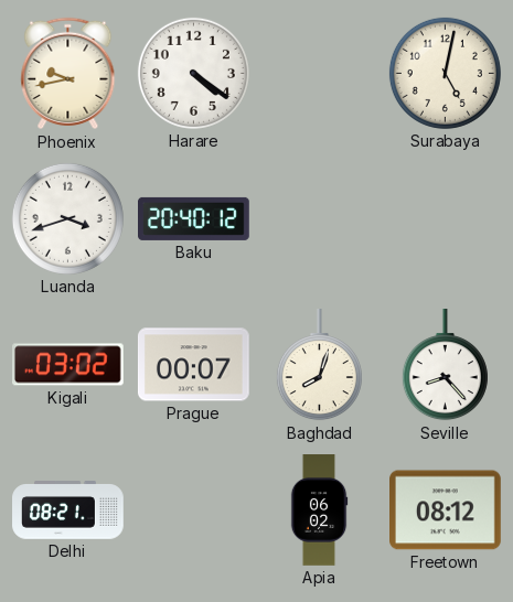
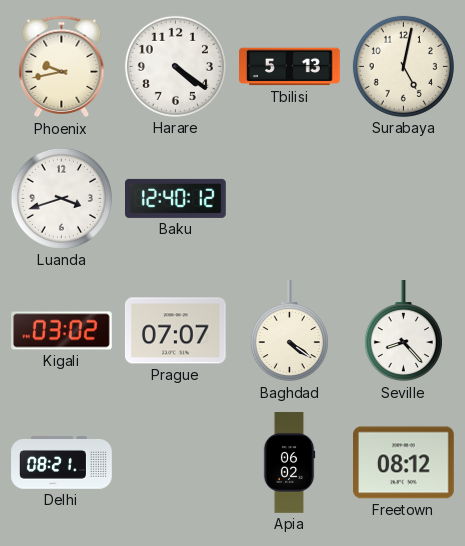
Tbilisi: none -> 5:13
Baku: 20:40 -> 12:40
Prague: 00:07 -> 07:07
Baghdad: 8:03 -> 4:21
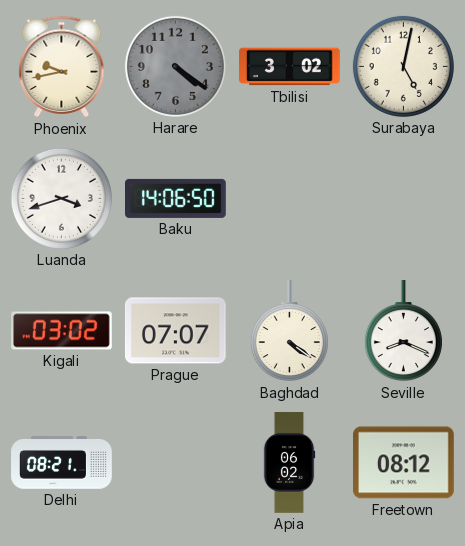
Harare dial: white -> grey
Tbilisi: 5:13 -> 3:02
Baku: 12:40 -> 14:06
Seville: 8:23 -> 8:19
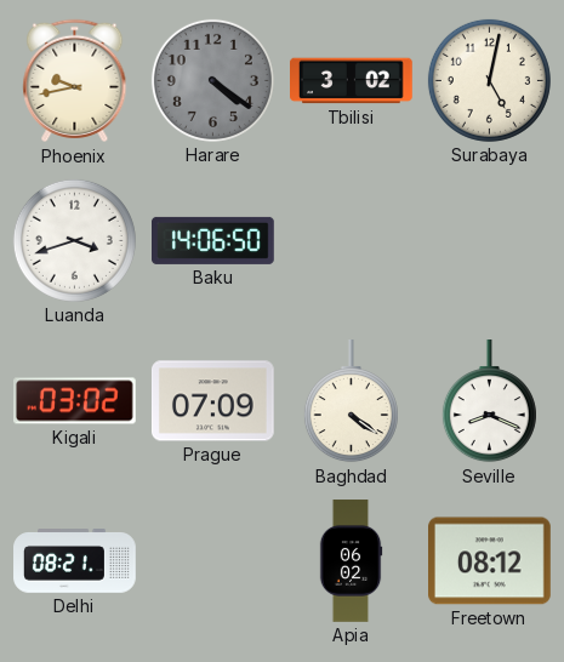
Prague: 07:07 -> 07:09
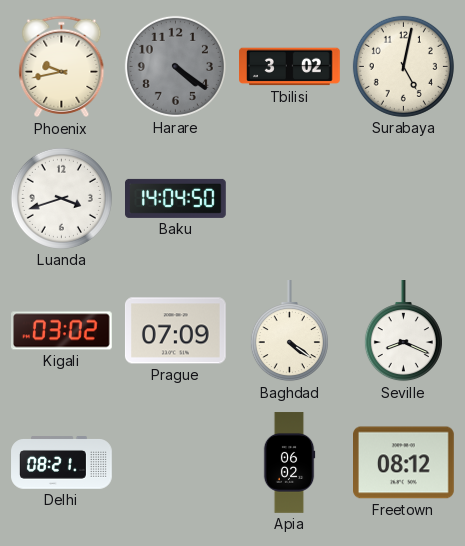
Baku: 14:06 -> 14:04
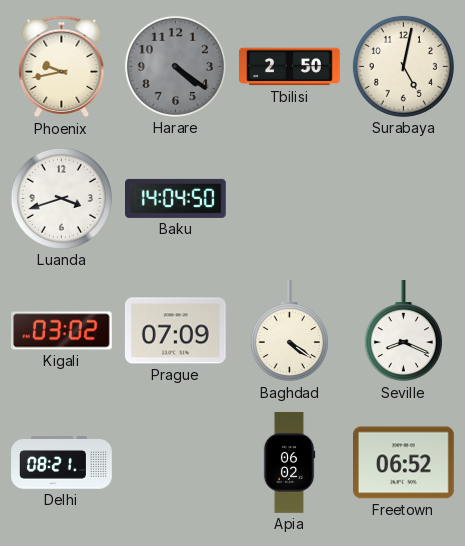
Tbilisi: 3:02 -> 2:50
Freetown: 08:12 -> 06:52
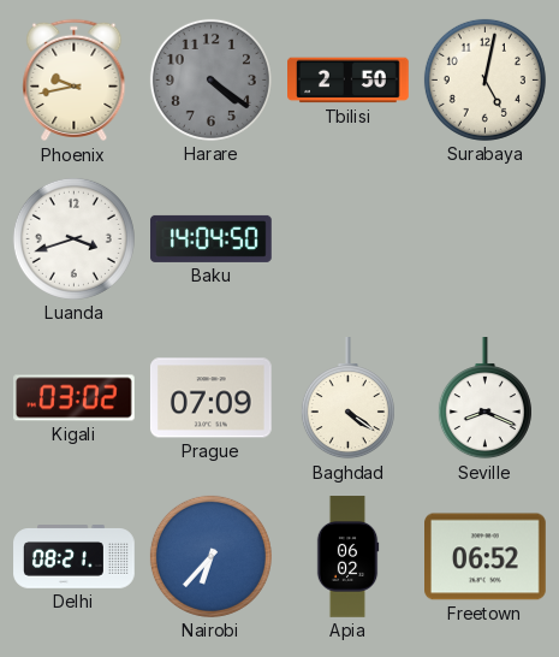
Nairobi: none -> 6:37
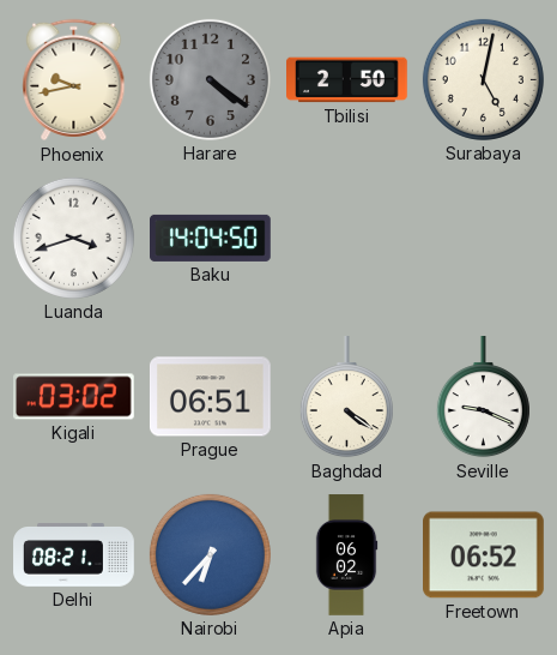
Prague: 07:09 -> 06:51
Seville: 8:19 -> 9:19
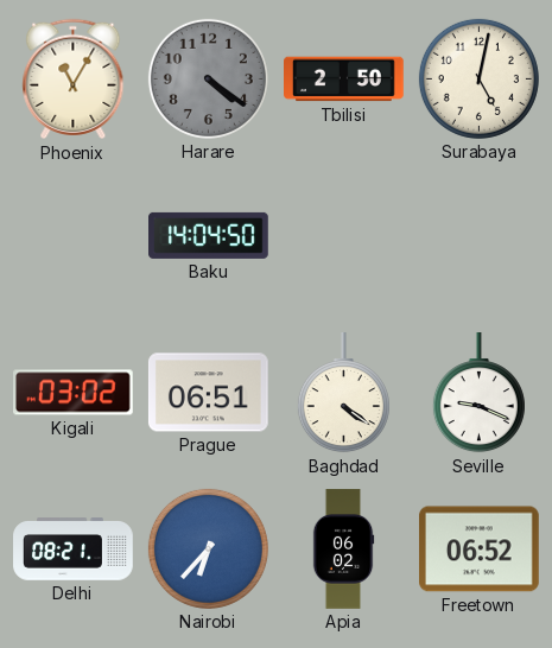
Phoenix: 9:43 -> 11:05
Luanda: 3:42 -> none
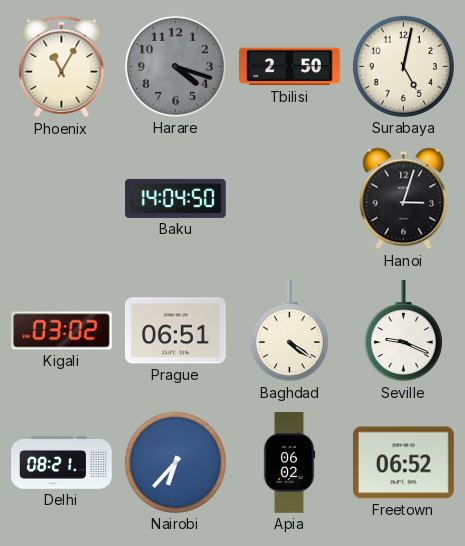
Harare: 4:21 -> 4:18
Hanoi: none -> 3:03
